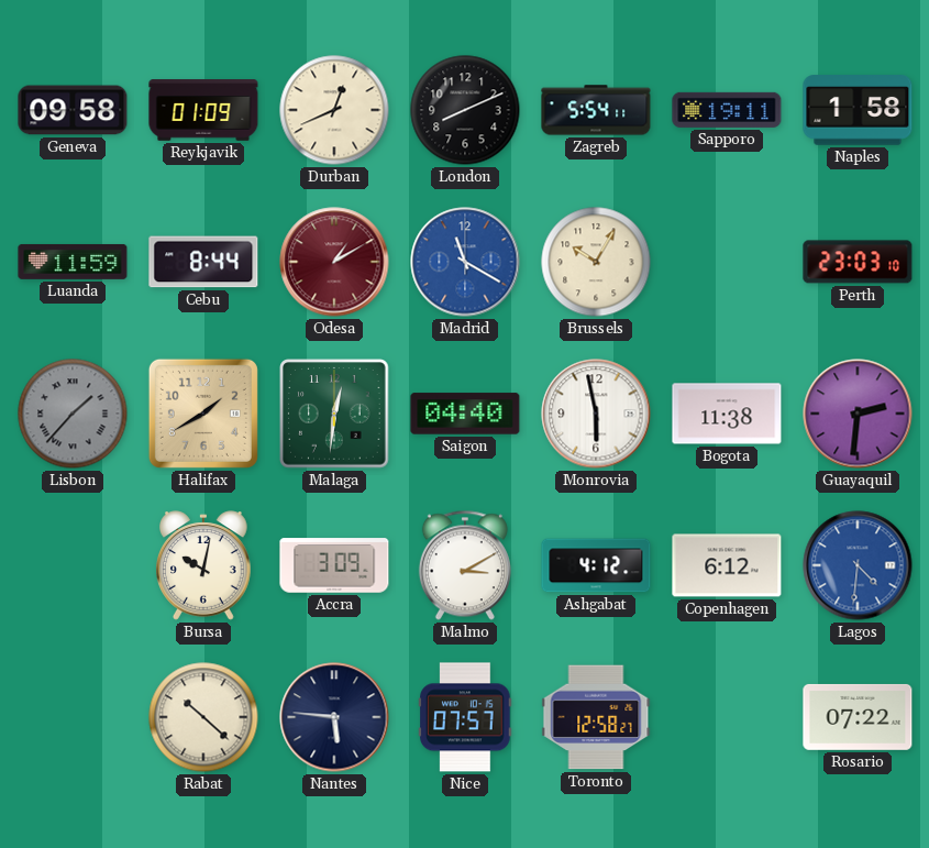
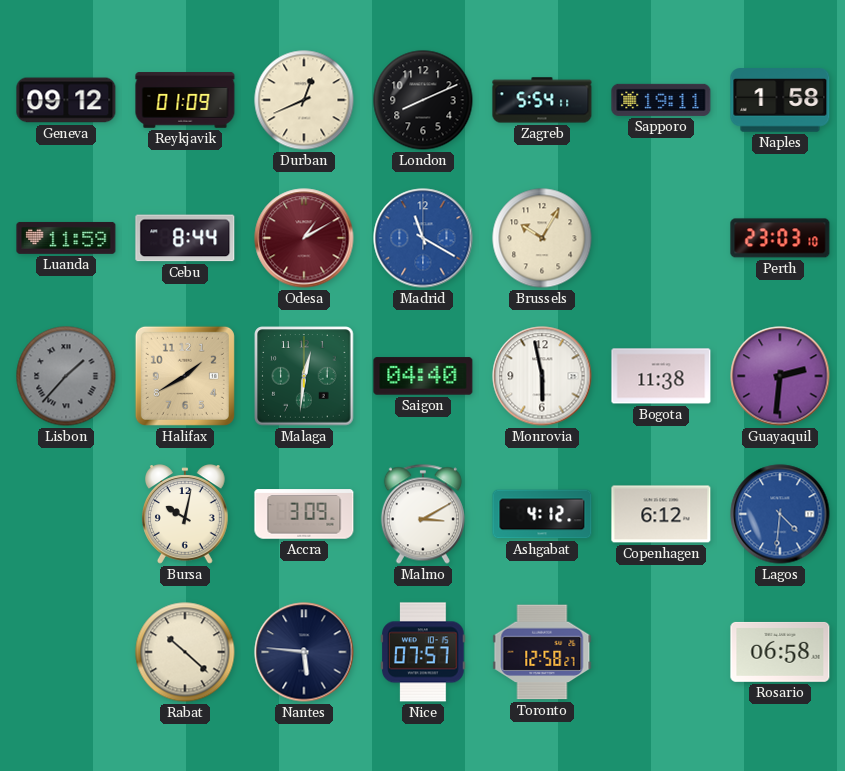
Geneva: 09:58 -> 09:12
Rosario: 07:22 -> 06:58
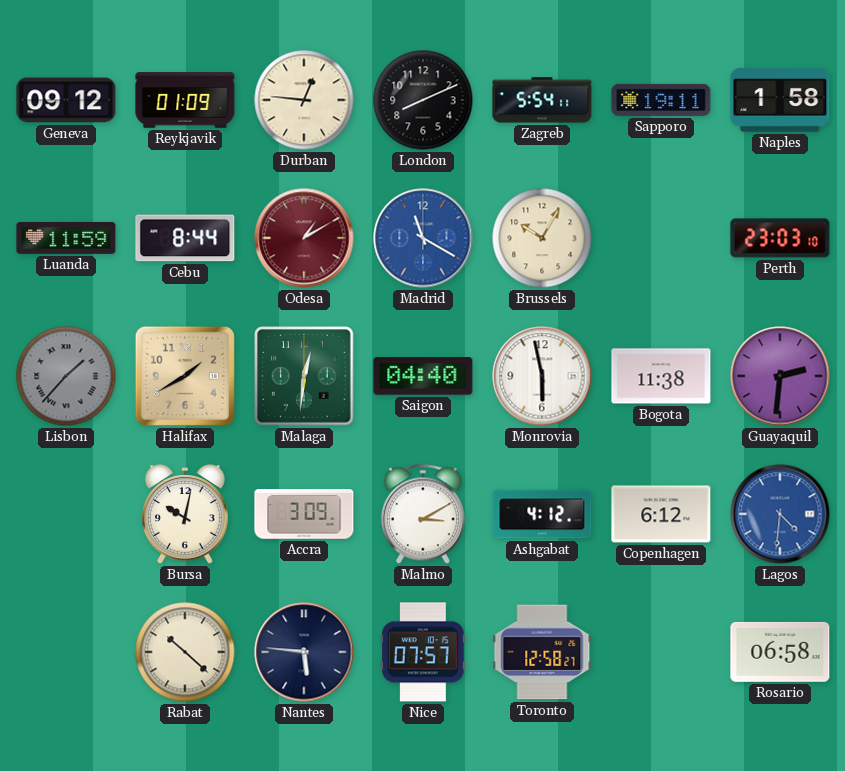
Durban: 12:41 -> 12:46
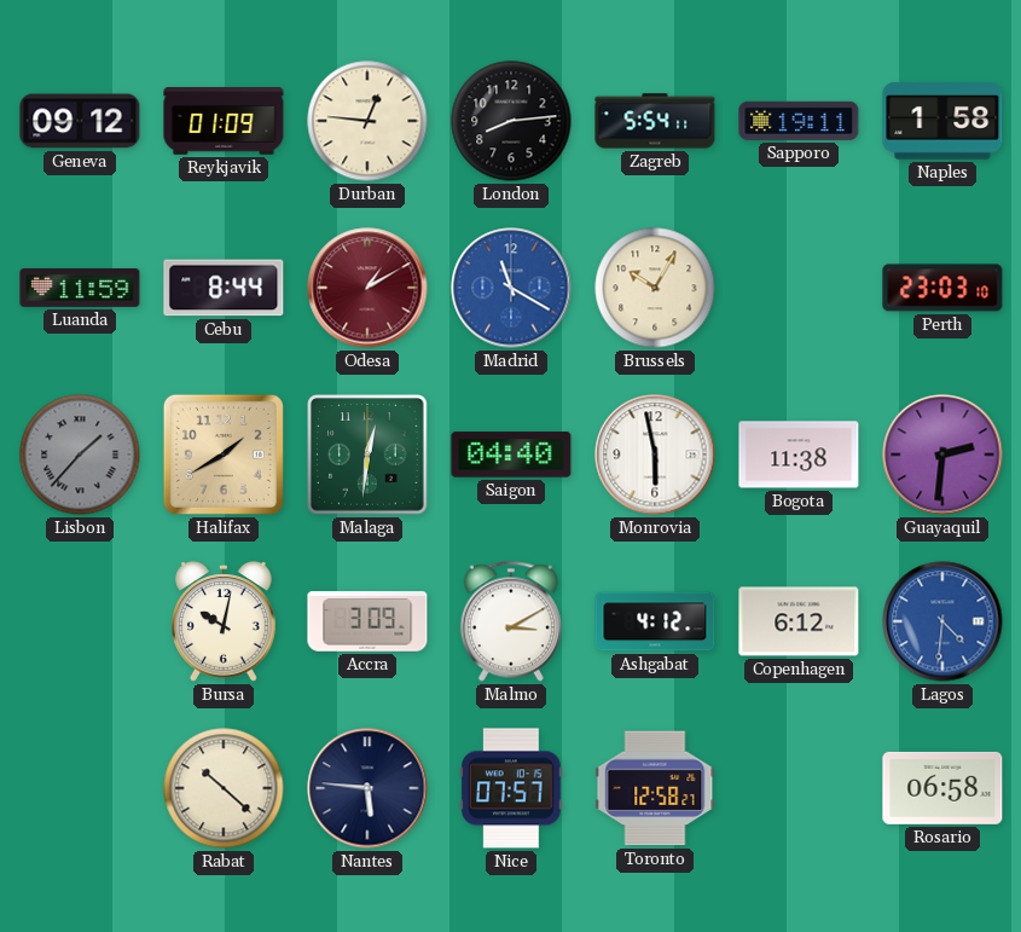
London: 8:11 -> 8:14
